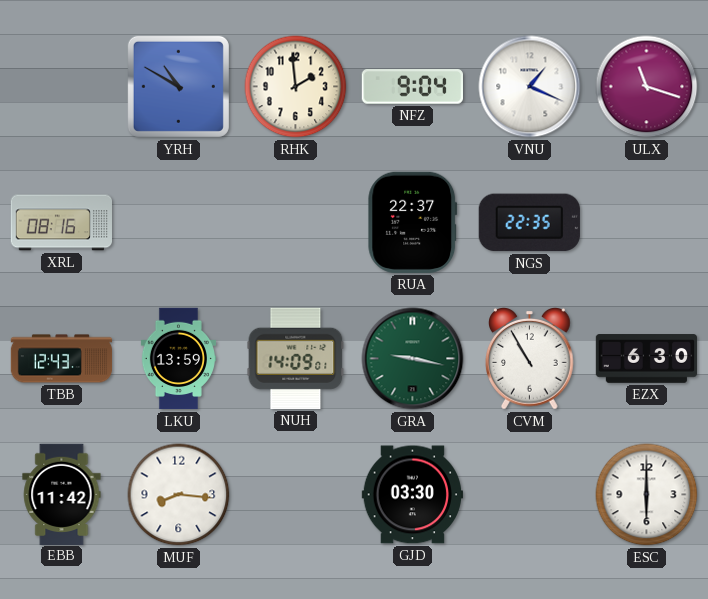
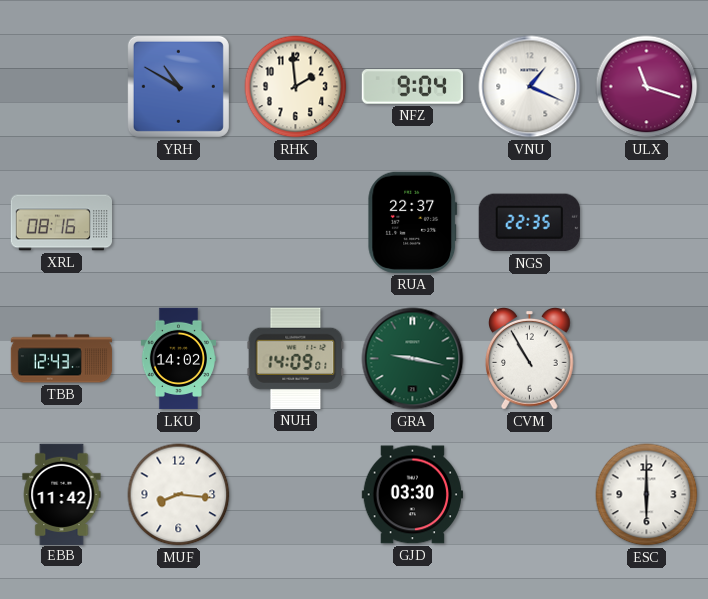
LKU: 13:59 -> 14:02
EZX: 6:30 -> none
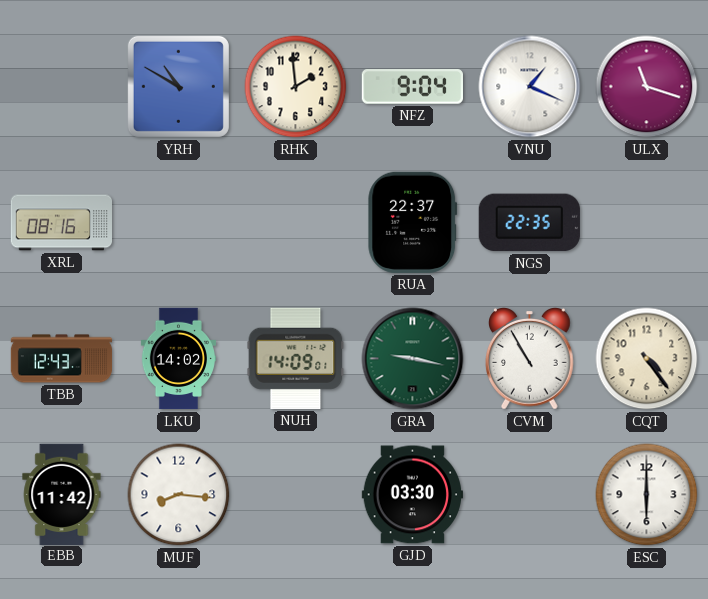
CQT: none -> 4:24
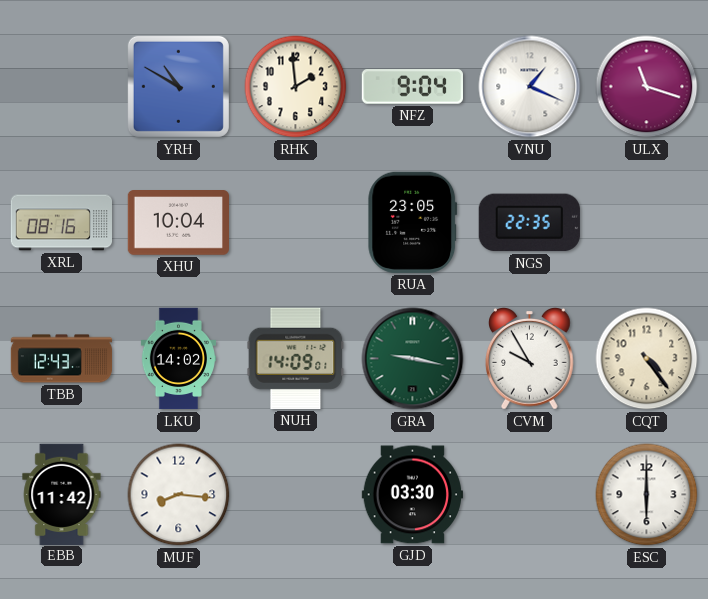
XHU: none -> 10:04
RUA: 22:37 -> 23:05
CVM: 10:55 -> 9:55
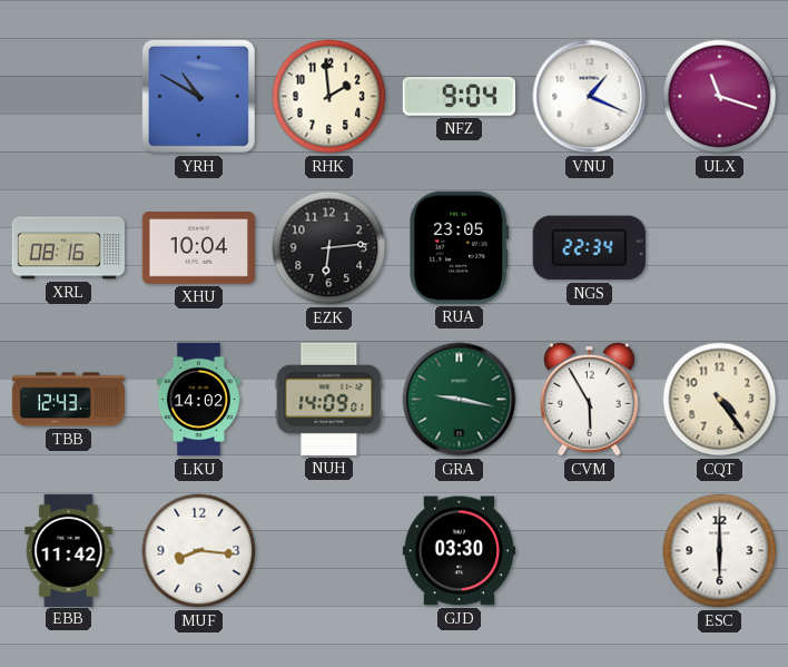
EZK: none -> 6:14
NGS: 22:35 -> 22:34
CVM: 9:55 -> 5:55
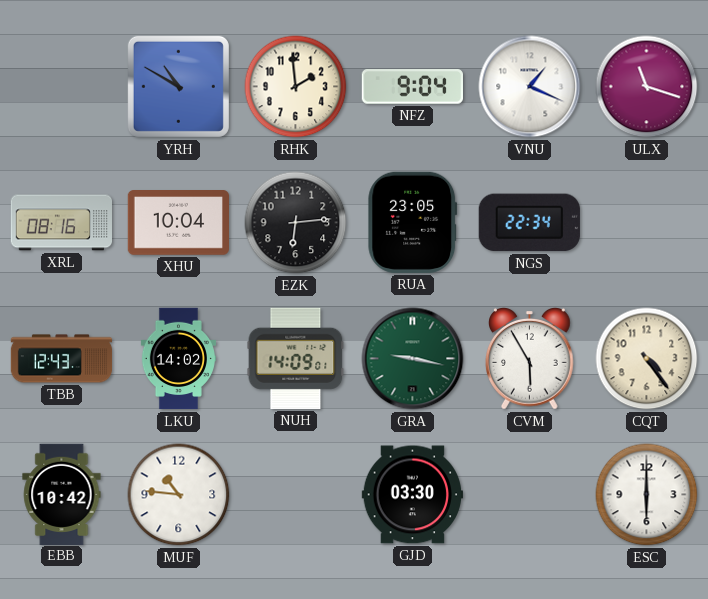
EBB: 11:42 -> 10:42
MUF: 8:16 -> 10:46
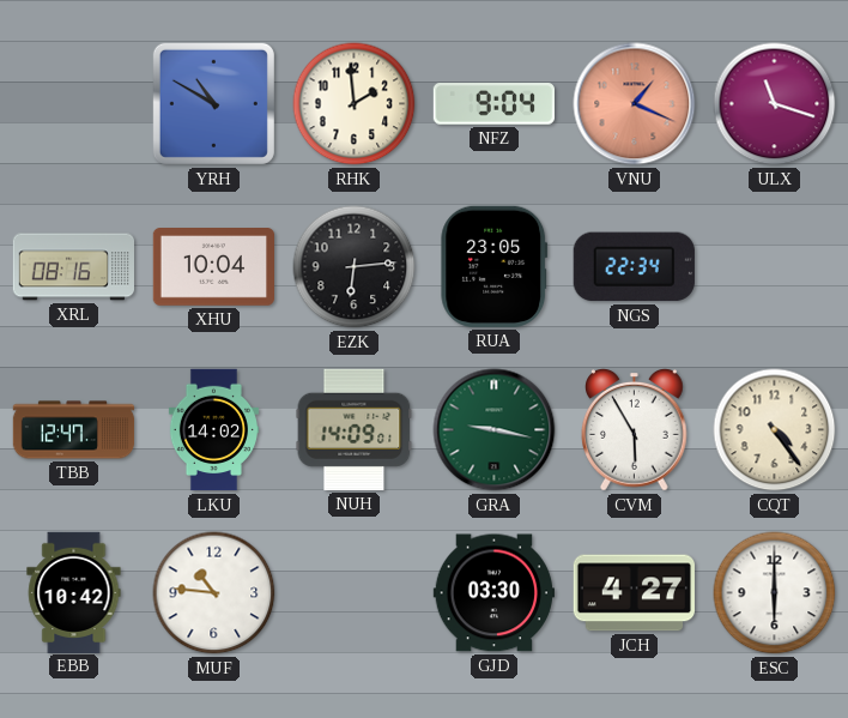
VNU dial: white -> salmon
TBB: 12:43 -> 12:47
JCH: none -> 4:27
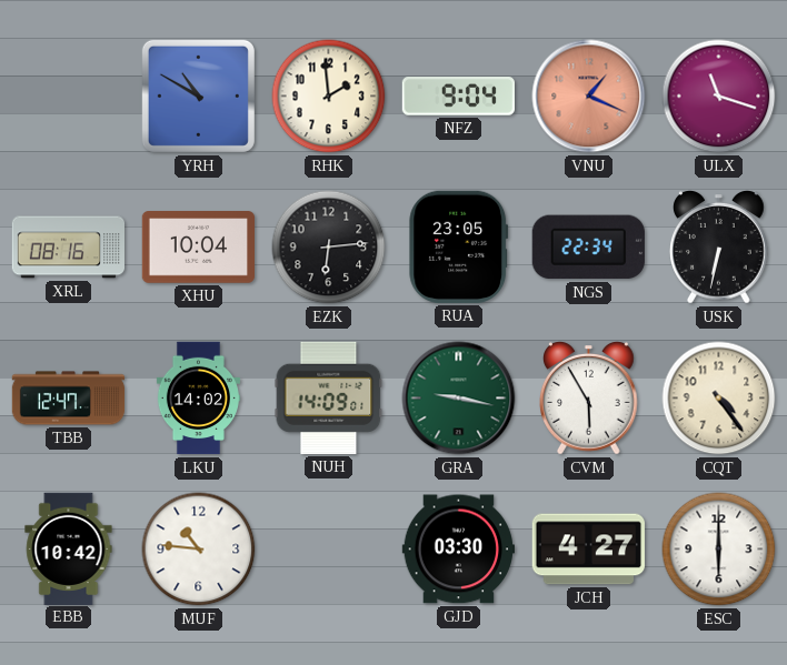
USK: none -> 6:32
